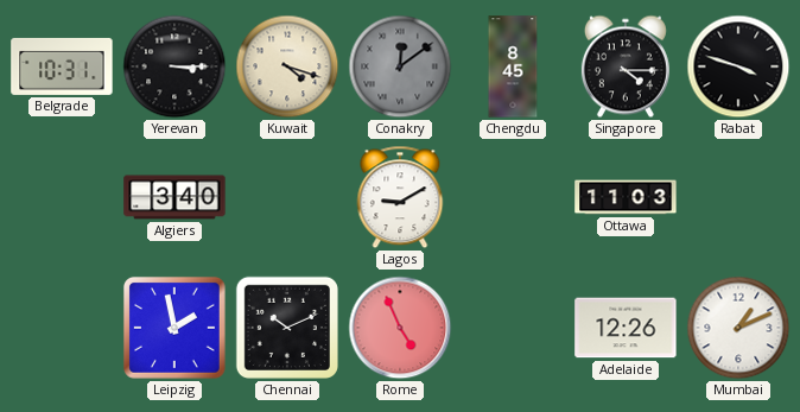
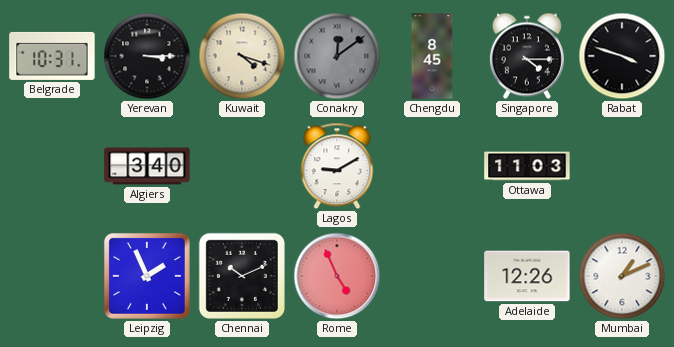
Leipzig: 1:58 -> 1:56
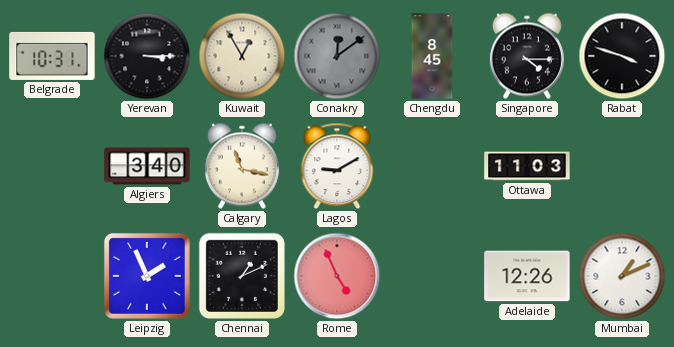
Kuwait: 4:18 -> 12:55
Calgary: none -> 11:17
Chennai: 10:11 -> 1:11
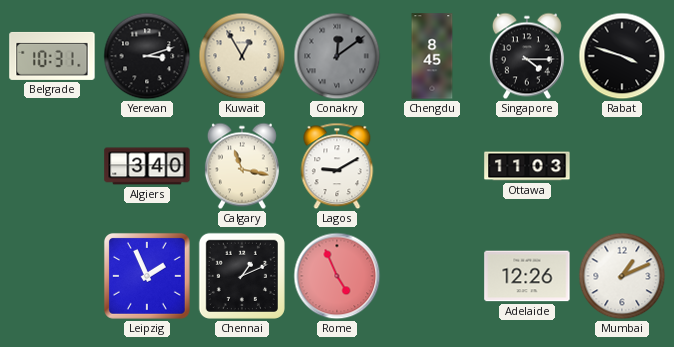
Yerevan: 3:15 -> 3:12
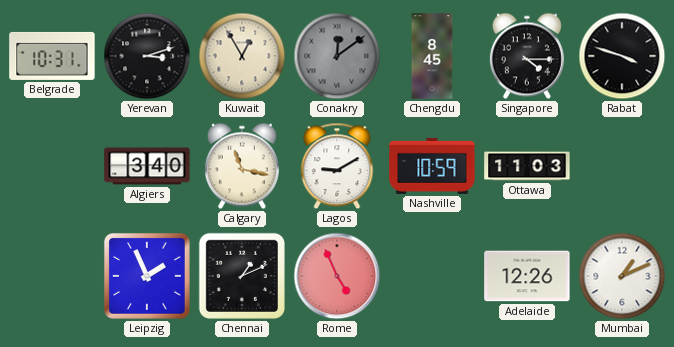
Nashville: none -> 10:59
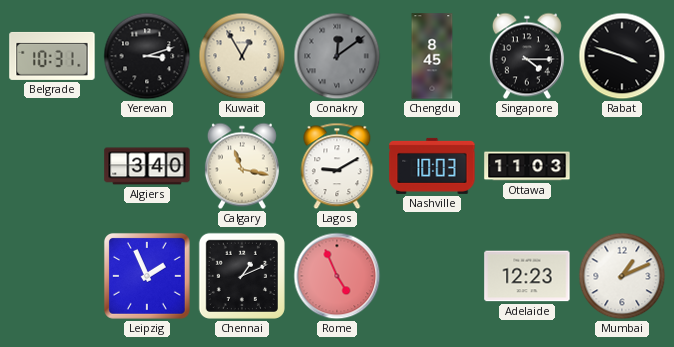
Nashville: 10:59 -> 10:03
Adelaide: 12:26 -> 12:23
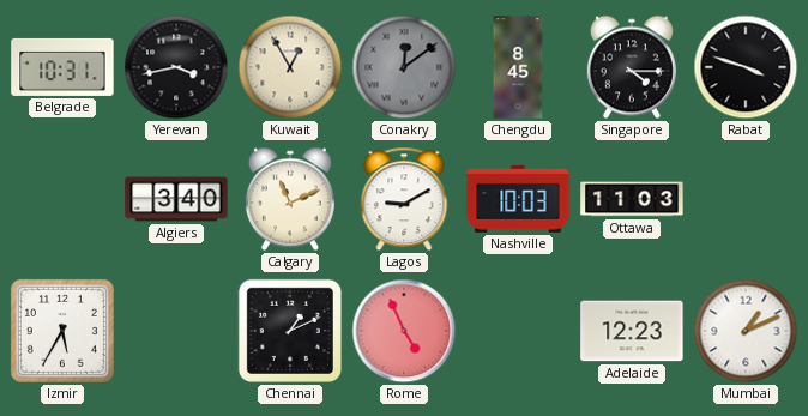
Yerevan: 3:12 -> 3:43
Calgary: 11:17 -> 11:11
Izmir: none -> 5:35
Leipzig: 1:56 -> none
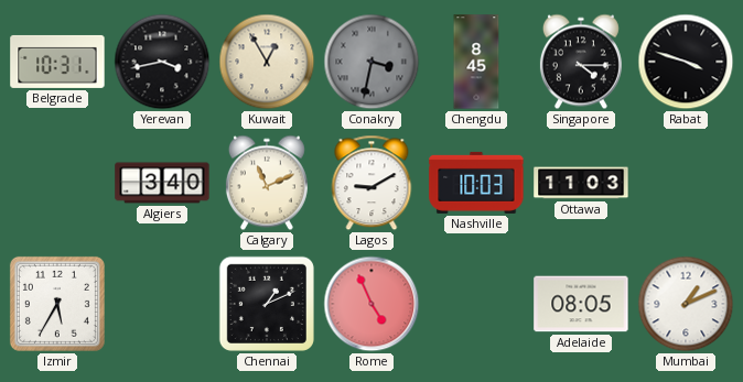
Conakry: 12:09 -> 3:32
Adelaide: 12:23 -> 08:05
